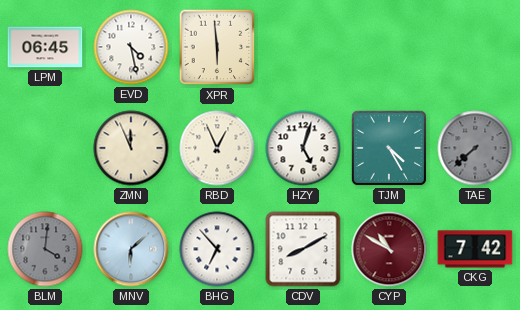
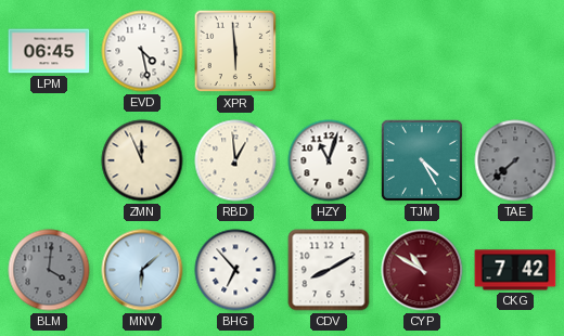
RBD: 12:56 -> 12:59
HZY: 5:03 -> 11:03
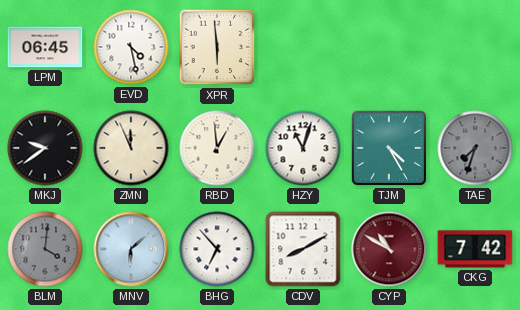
MKJ: none -> 9:39
TAE: 7:38 -> 7:33
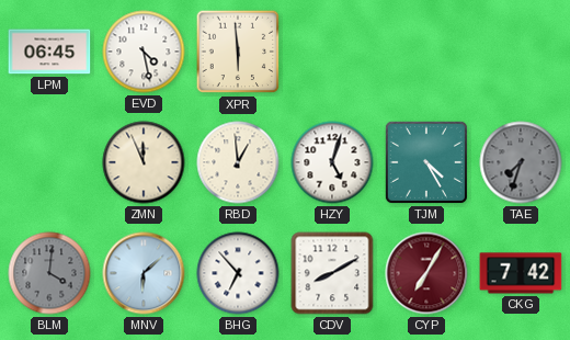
MKJ: 9:39 -> none
HZY: 11:03 -> 5:03
CYP: 10:50 -> 7:05
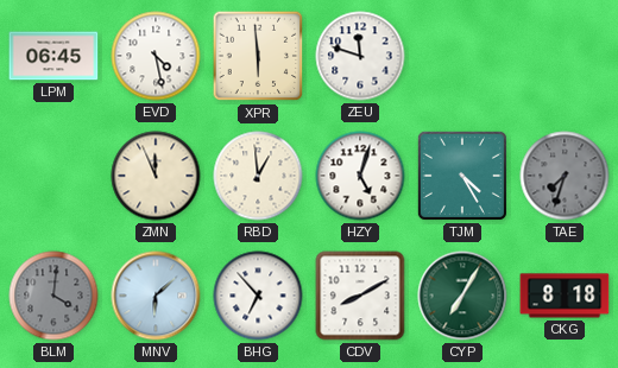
ZEU: none -> 11:48
CYP dial: burgundy -> green
CKG: 7:42 -> 8:18
